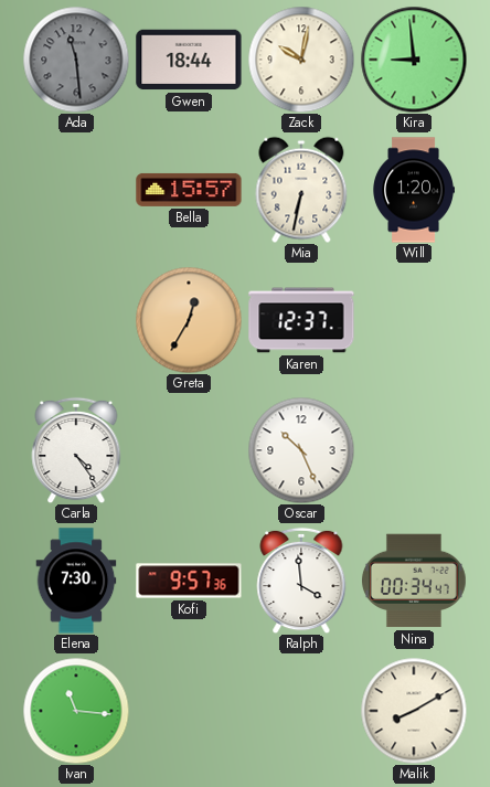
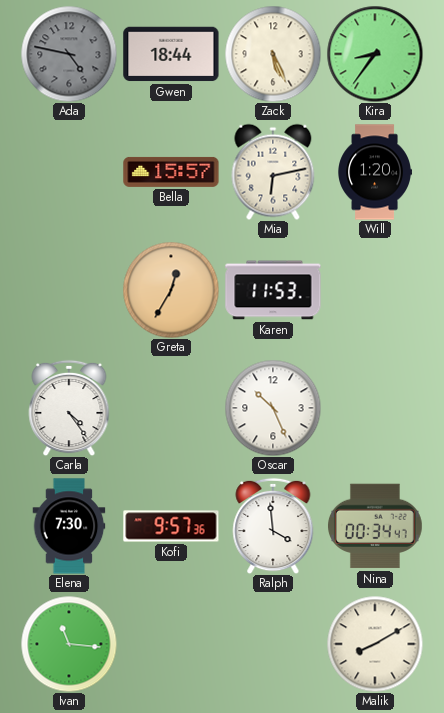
Ada: 11:29 -> 4:47
Zack: 10:02 -> 5:26
Kira: 8:59 -> 8:36
Mia: 6:32 -> 6:13
Karen: 12:37 -> 11:53
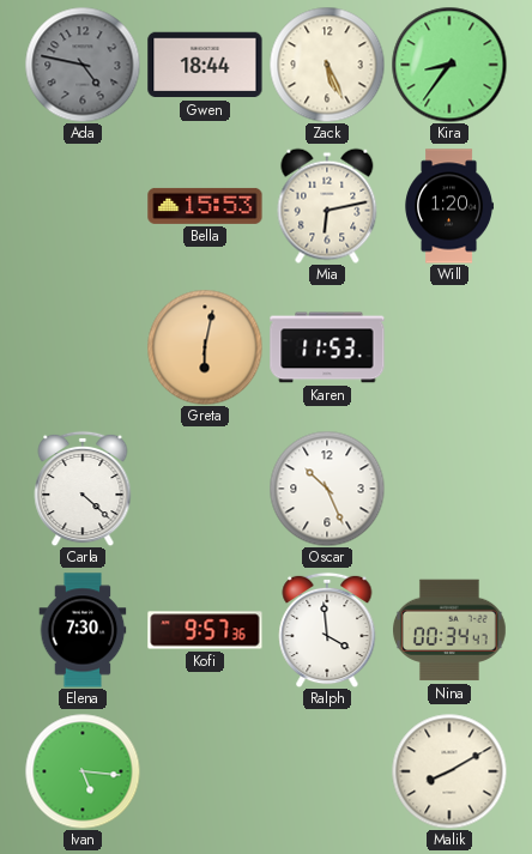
Bella: 15:57 -> 15:53
Greta: 12:35 -> 6:02
Carla: 4:24 -> 4:22
Ivan: 11:16 -> 5:16
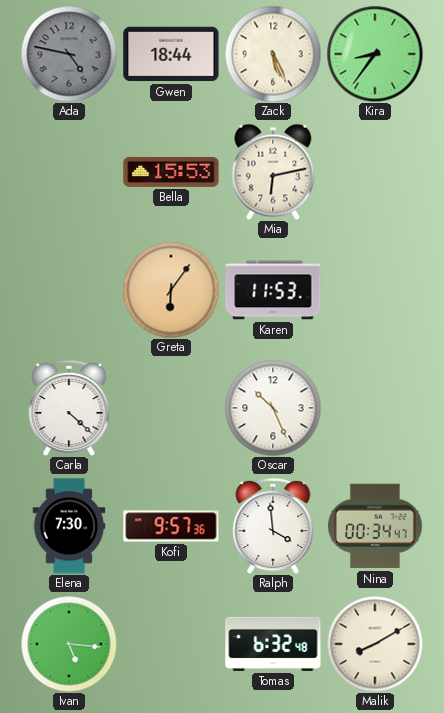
Will: 1:20 -> none
Greta: 6:02 -> 6:06
Tomas: none -> 6:32
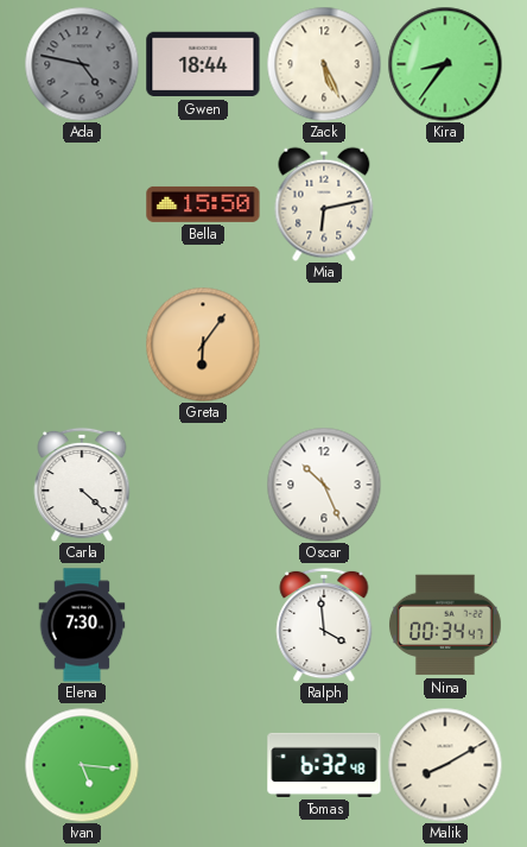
Bella: 15:53 -> 15:50
Karen: 11:53 -> none
Kofi: 9:57 -> none
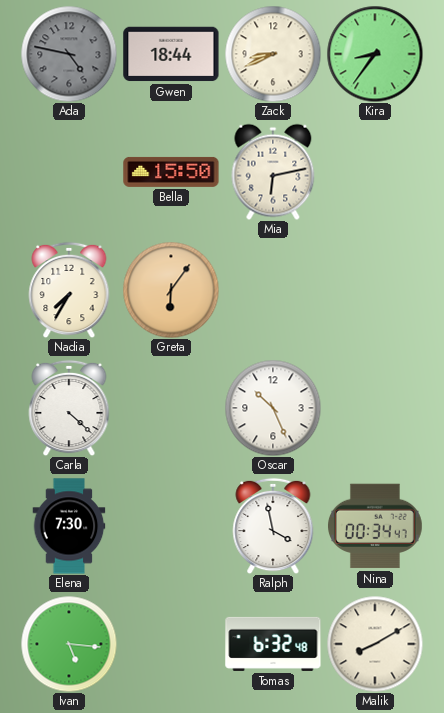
Zack: 5:26 -> 8:41
Nadia: none -> 7:35
Ralph: 3:59 -> 3:58
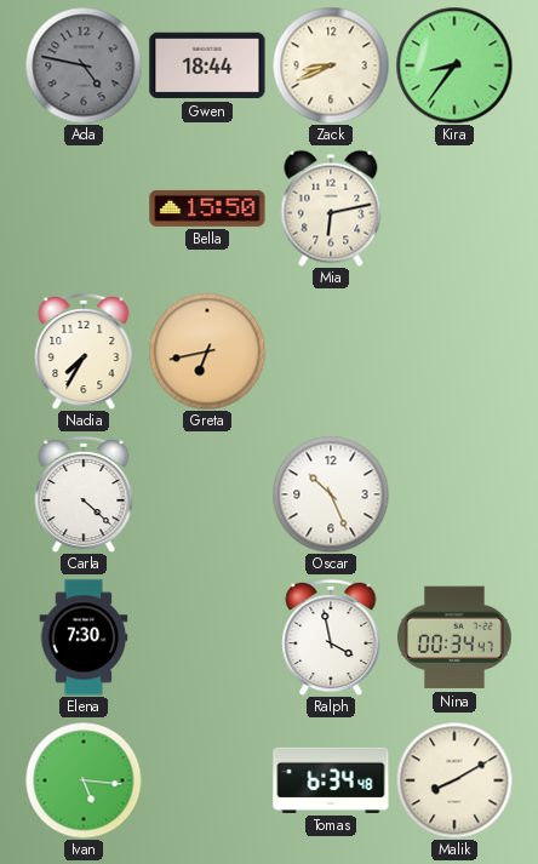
Greta: 6:06 -> 6:43
Tomas: 6:32 -> 6:34
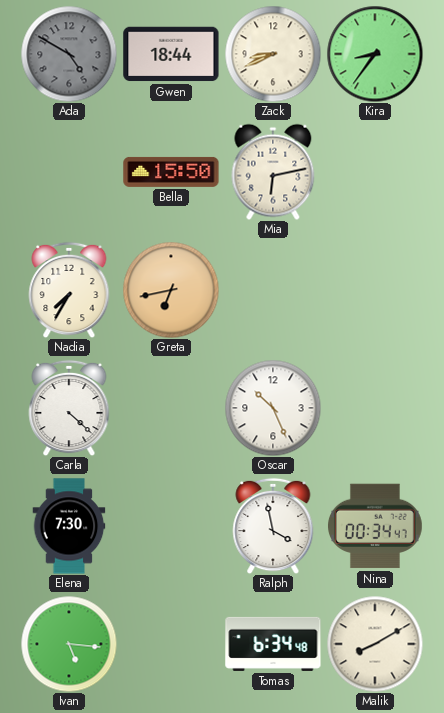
Ada: 4:47 -> 4:50
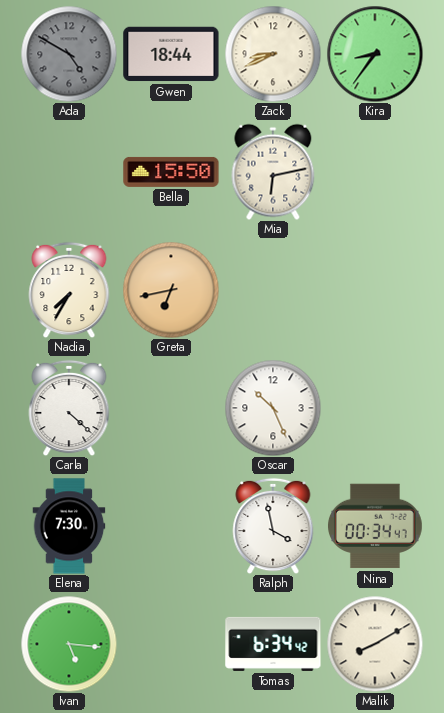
Tomas: 6:34:48 -> 6:34:42
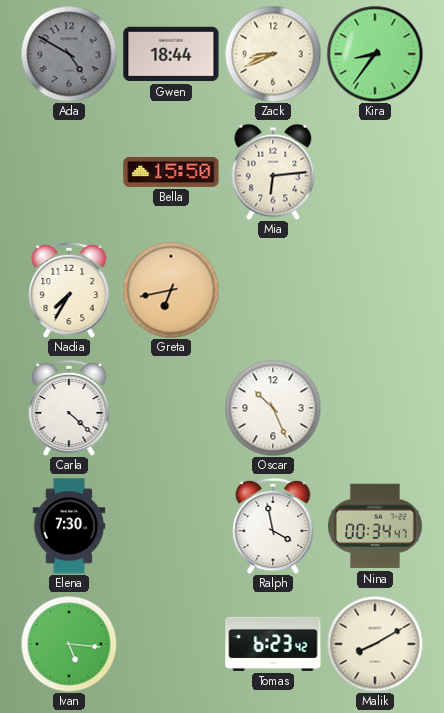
Mia: 6:13 -> 6:14
Tomas: 6:34 -> 6:23
